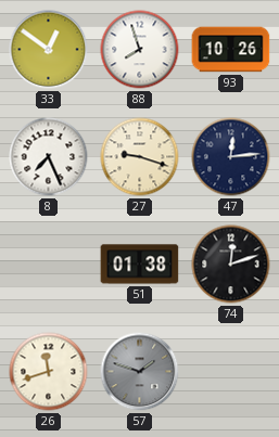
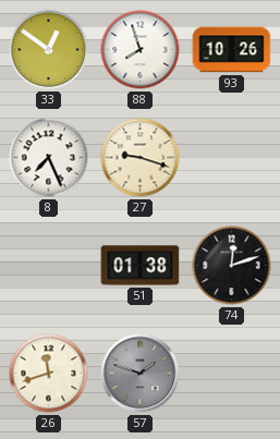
47: 12:14 -> none
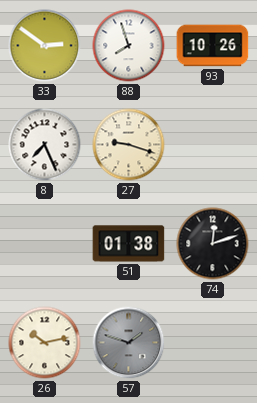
33: 12:51 -> 2:51
26: 11:42 -> 10:13
